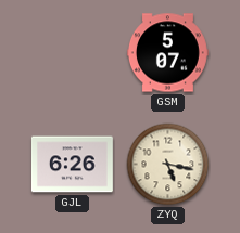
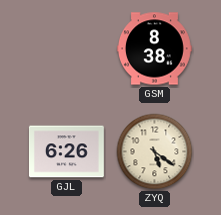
GSM: 5:07 -> 8:38
ZYQ: 5:17 -> 5:21
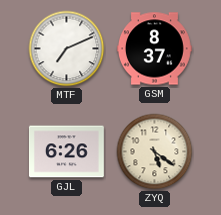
MTF: none -> 7:11
GSM: 8:38 -> 8:37
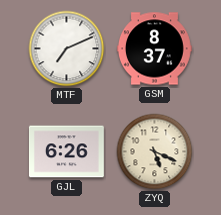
ZYQ: 5:21 -> 5:19
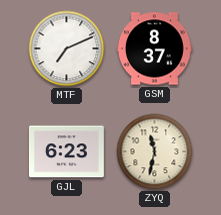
GJL: 6:26 -> 6:23
ZYQ: 5:19 -> 11:32
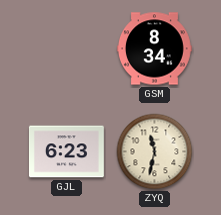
MTF: 7:11 -> none
GSM: 8:37 -> 8:34
